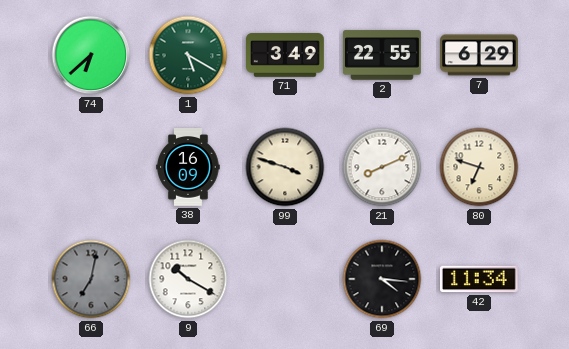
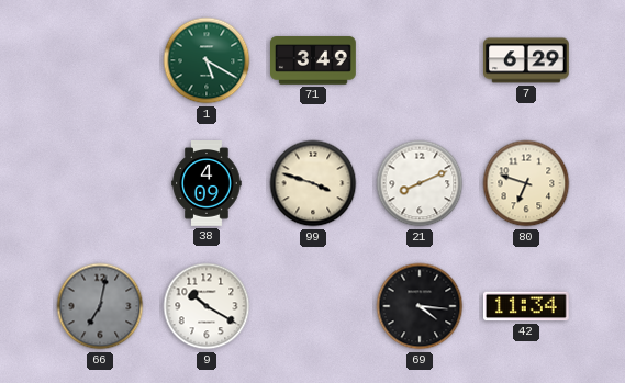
74: 6:38 -> none
2: 22:55 -> none
38: 16:09 -> 4:09
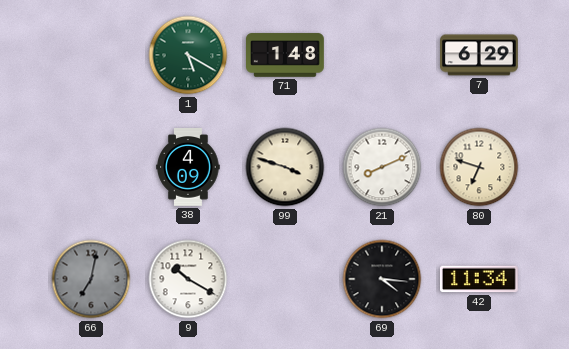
71: 3:49 -> 1:48
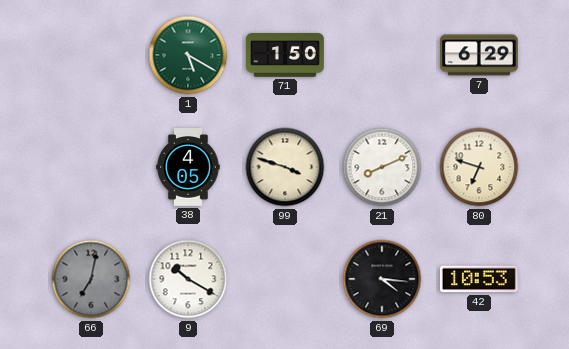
71: 1:48 -> 1:50
38: 4:09 -> 4:05
42: 11:34 -> 10:53
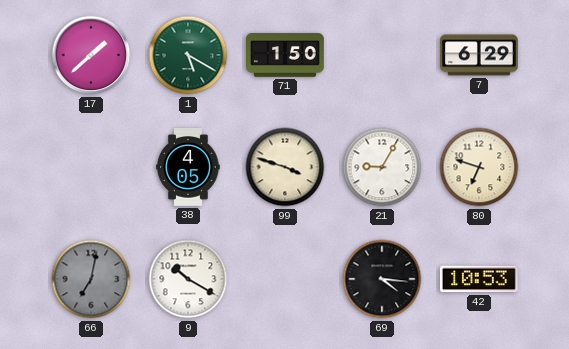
17: none -> 1:38
21: 8:11 -> 9:05
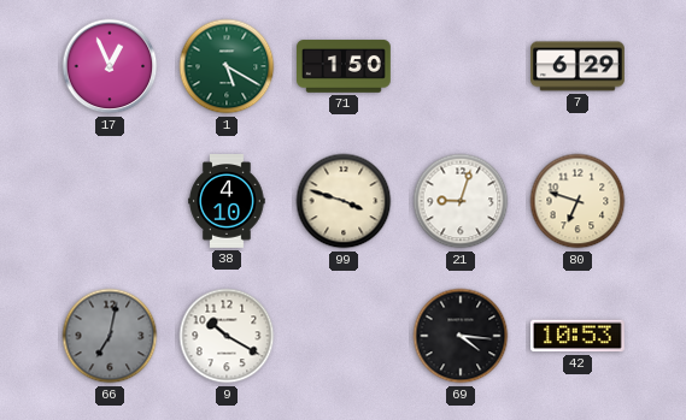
17: 1:38 -> 12:56
38: 4:05 -> 4:10
21: 9:05 -> 9:03
